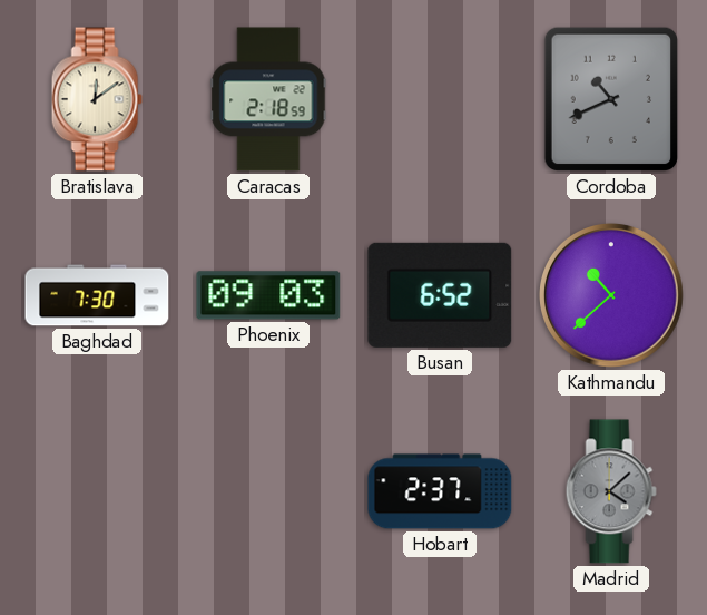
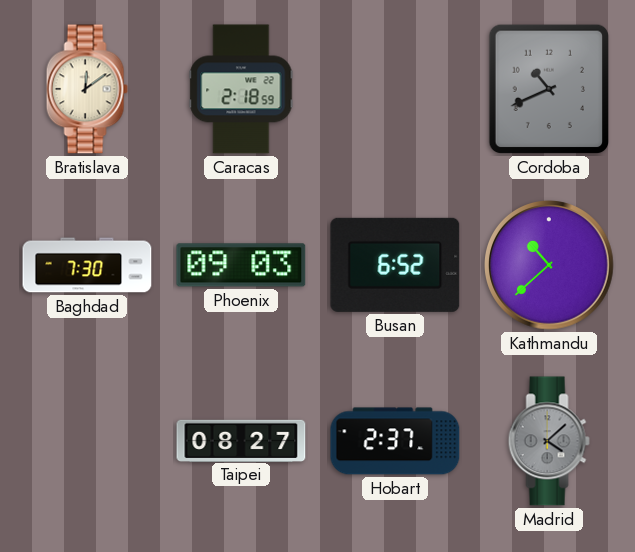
Taipei: none -> 08:27
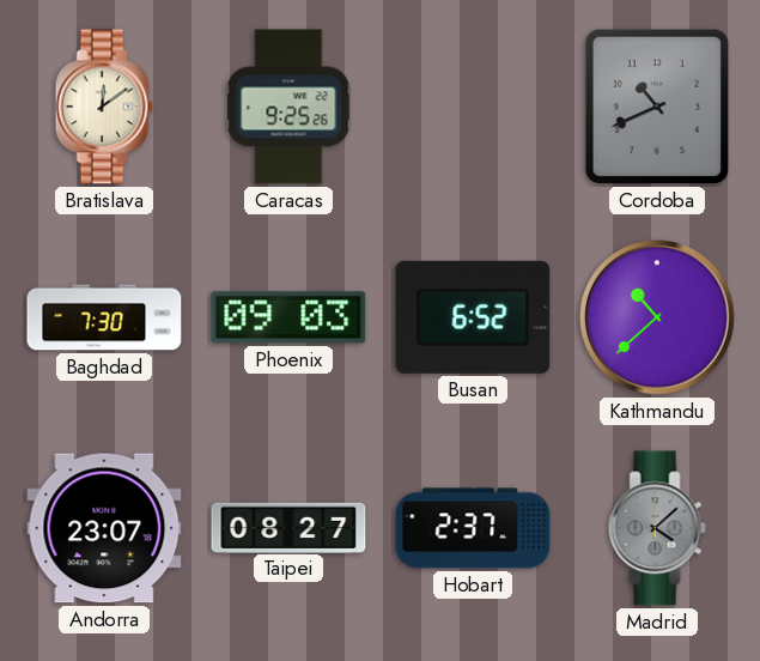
Caracas: 2:18 -> 9:25
Andorra: none -> 23:07
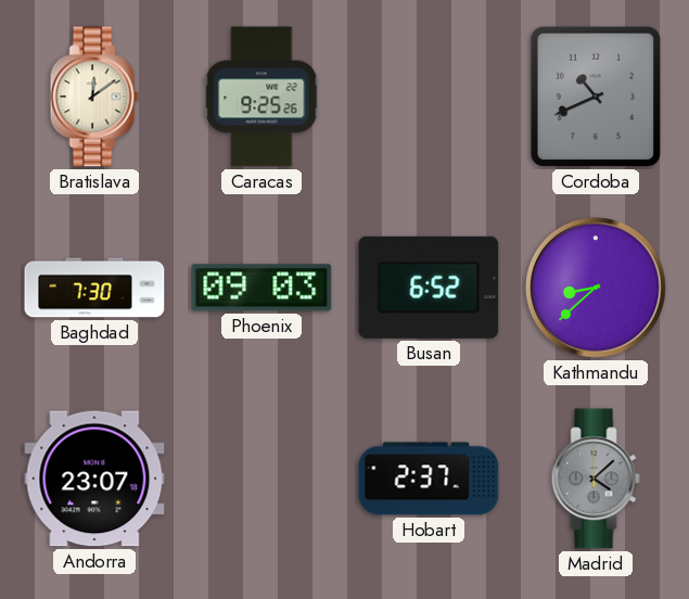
Kathmandu: 10:38 -> 8:38
Taipei: 08:27 -> none
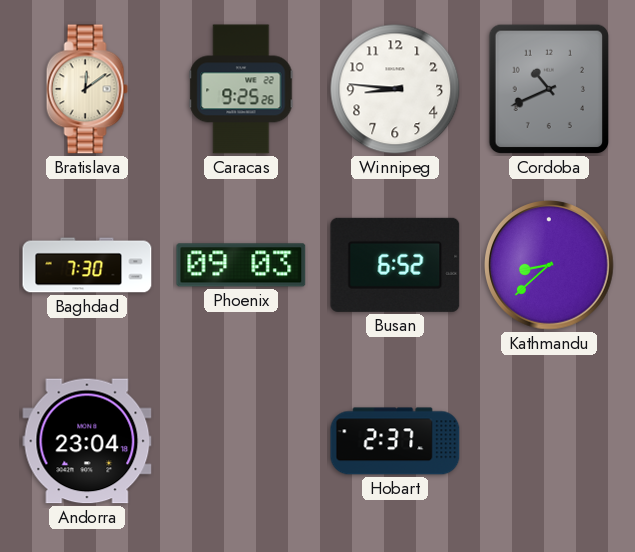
Winnipeg: none -> 8:46
Andorra: 23:07 -> 23:04
Madrid: 4:08 -> none
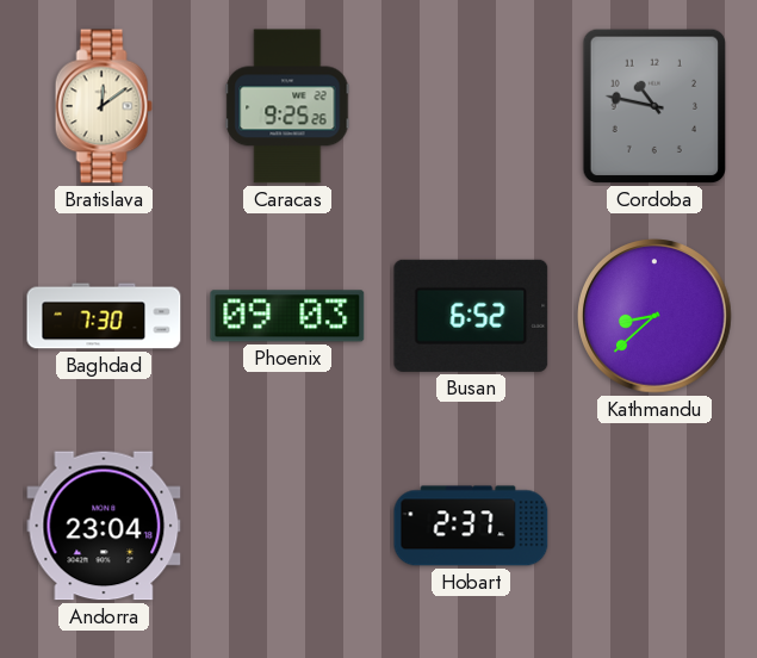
Winnipeg: 8:46 -> none
Cordoba: 10:41 -> 10:47
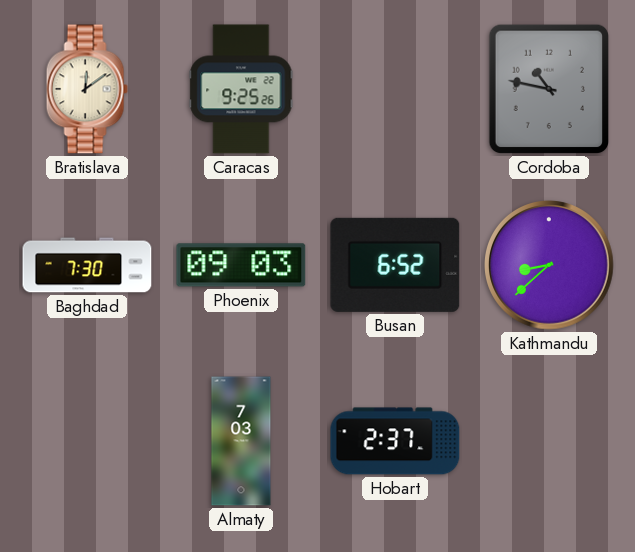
Andorra: 23:04 -> none
Almaty: none -> 7:03
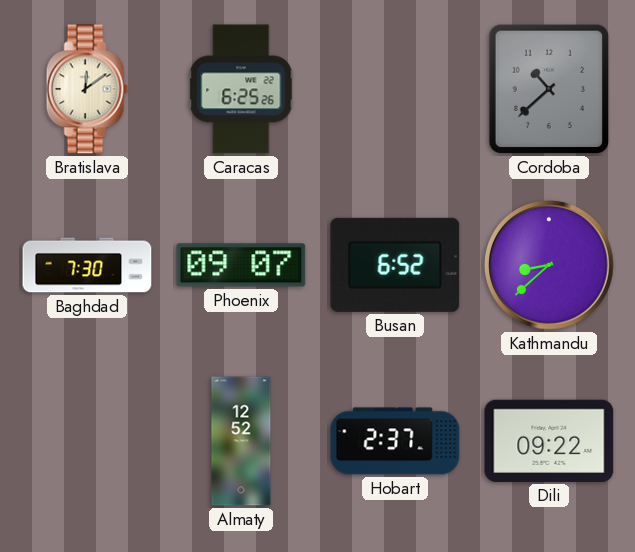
Caracas: 9:25 -> 6:25
Cordoba: 10:47 -> 10:38
Phoenix: 09:03 -> 09:07
Almaty: 7:03 -> 12:52
Dili: none -> 09:22
